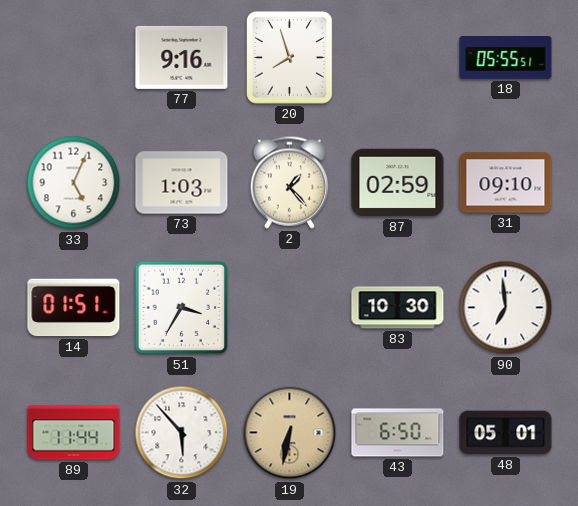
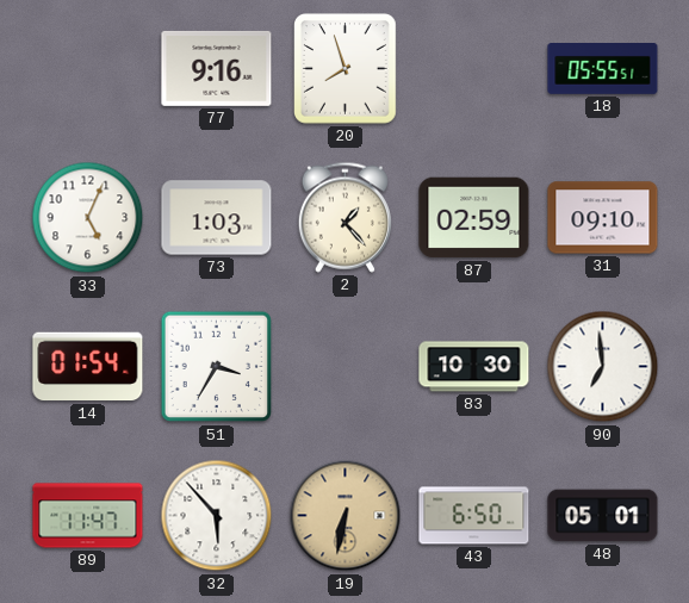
14: 01:51 -> 01:54
89: 11:44 -> 11:47
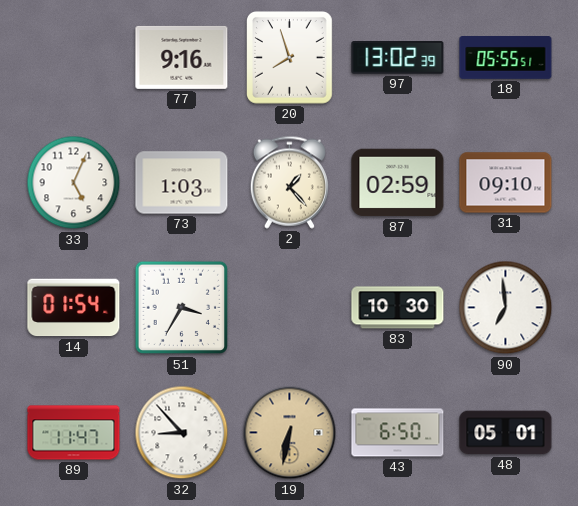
97: none -> 13:02
32: 5:53 -> 8:53
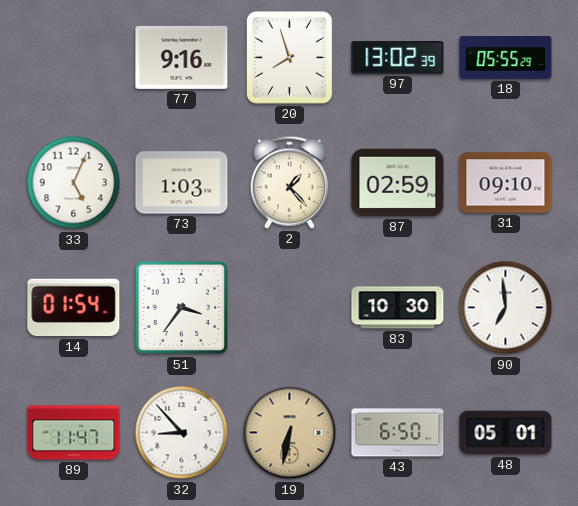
18: 05:55:51 -> 05:55:29
51: 3:35 -> 3:36
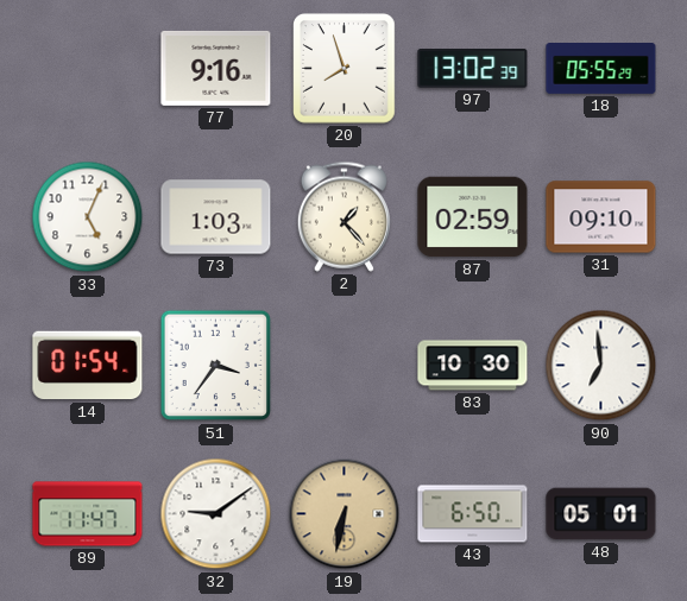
32: 8:53 -> 9:09
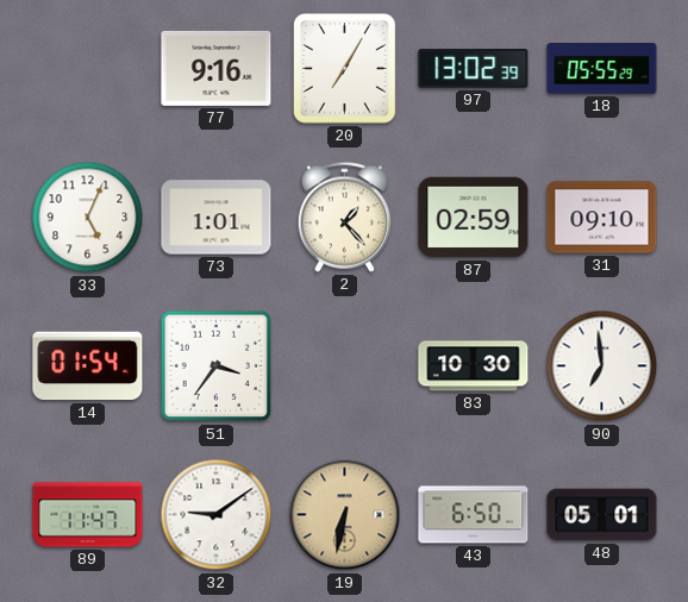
20: 7:57 -> 7:05
73: 1:03 -> 1:01
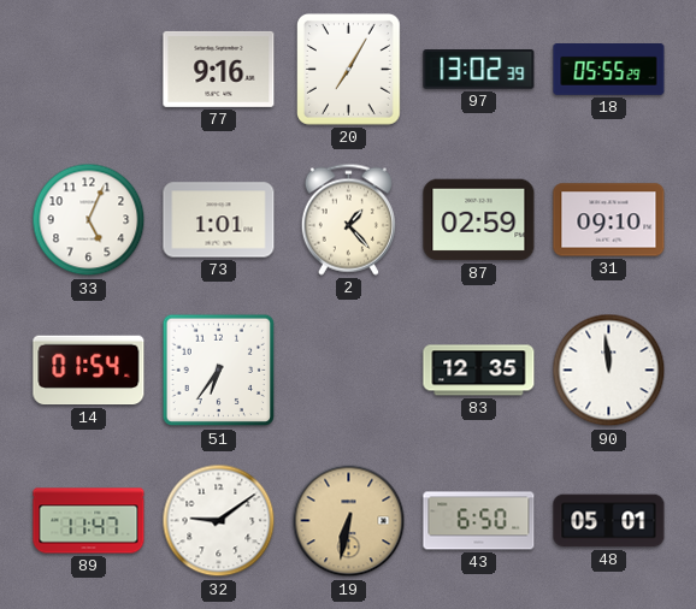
51: 3:36 -> 6:36
83: 10:30 -> 12:35
90: 6:59 -> 11:59
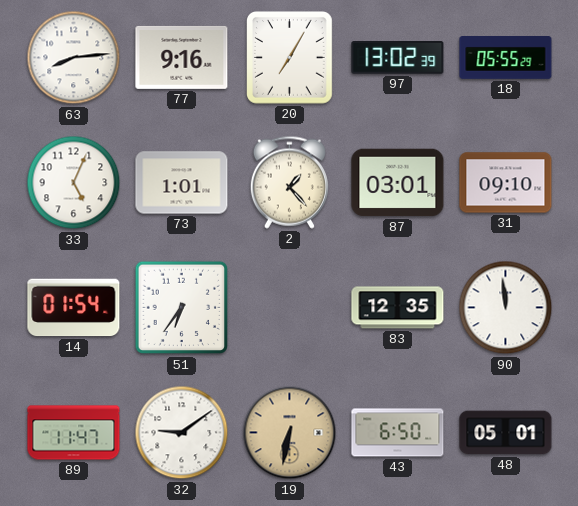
63: none -> 8:14
87: 02:59 -> 03:01
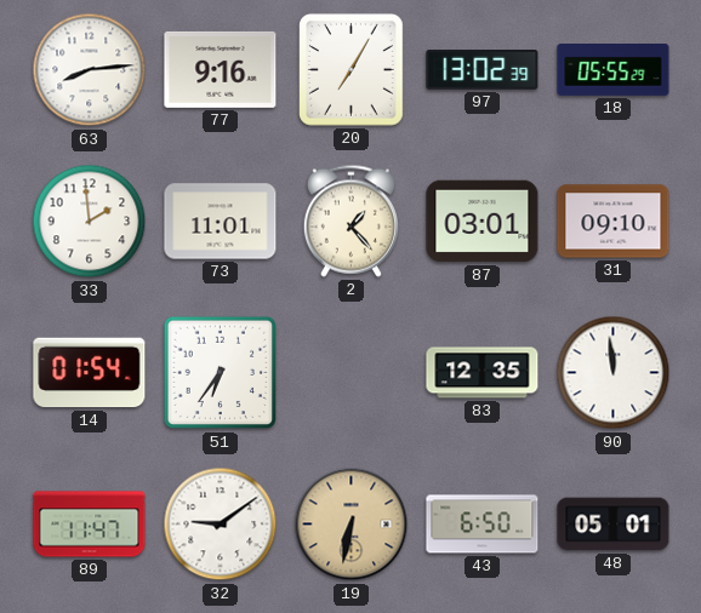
33: 5:04 -> 1:59
73: 1:01 -> 11:01
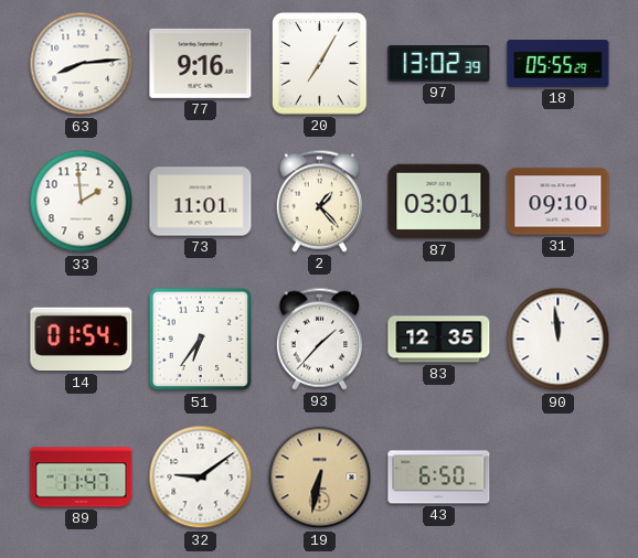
93: none -> 1:37
48: 05:01 -> none
